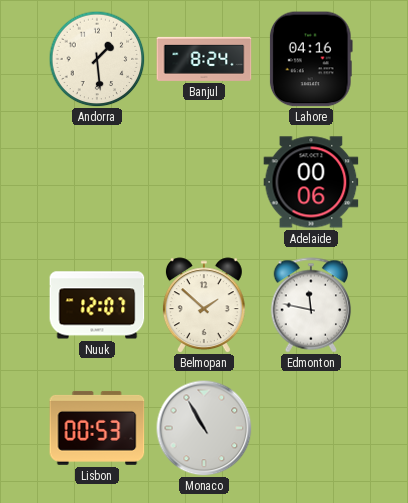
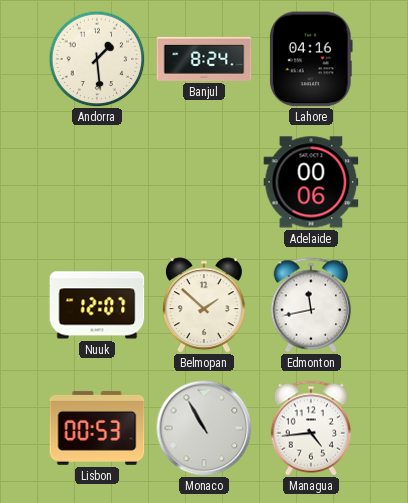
Edmonton: 11:47 -> 11:43
Managua: none -> 4:44
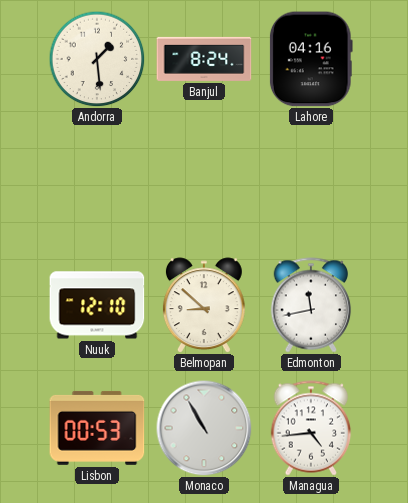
Adelaide: 00:06 -> none
Nuuk: 12:07 -> 12:10
Belmopan: 1:52 -> 8:52
